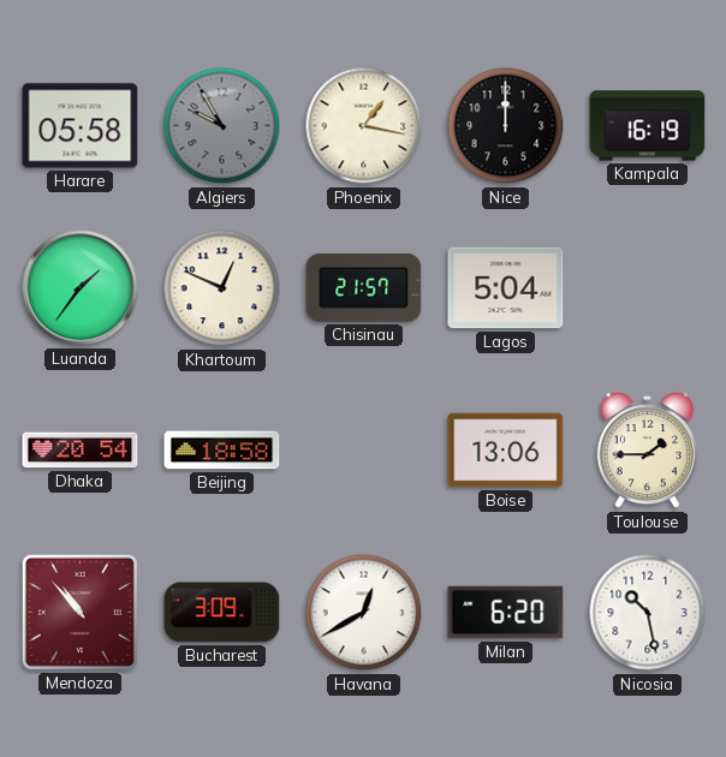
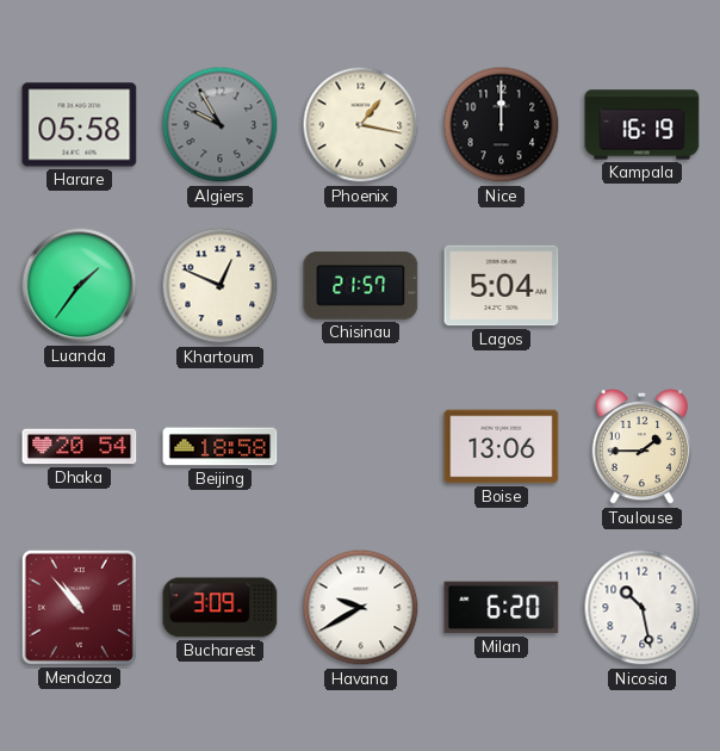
Havana: 12:40 -> 9:40
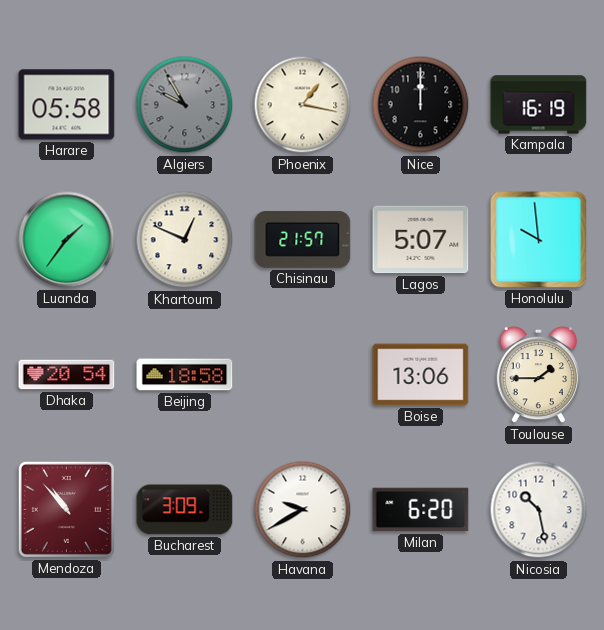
Lagos: 5:04 -> 5:07
Honolulu: none -> 9:59
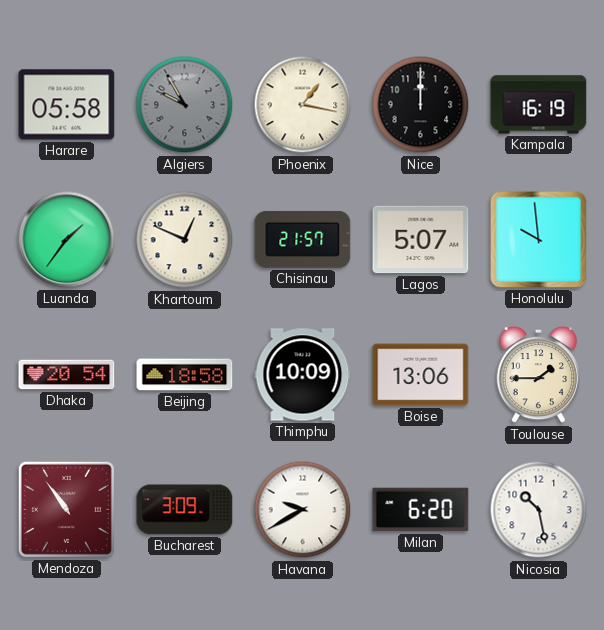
Thimphu: none -> 10:09
Mendoza: 10:53 -> 10:54
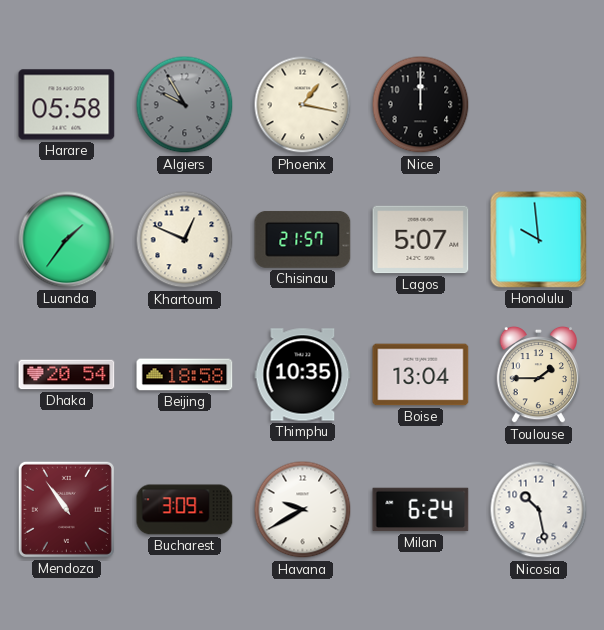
Kampala: 16:19 -> none
Thimphu: 10:09 -> 10:35
Boise: 13:06 -> 13:04
Milan: 6:20 -> 6:24
